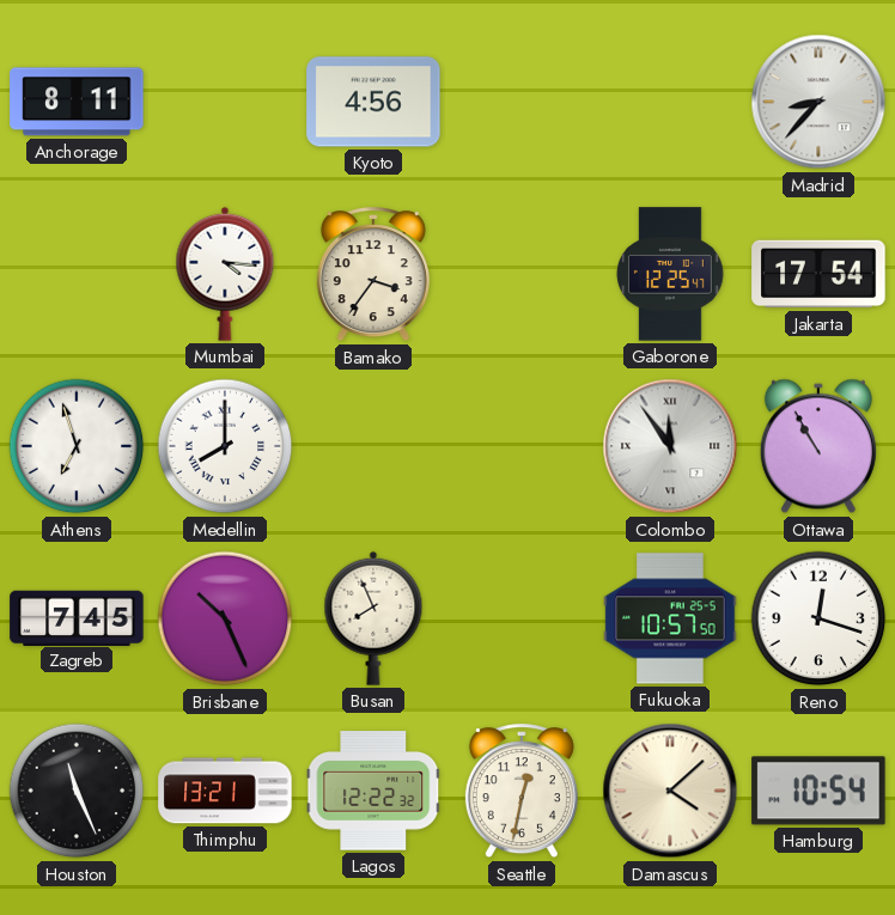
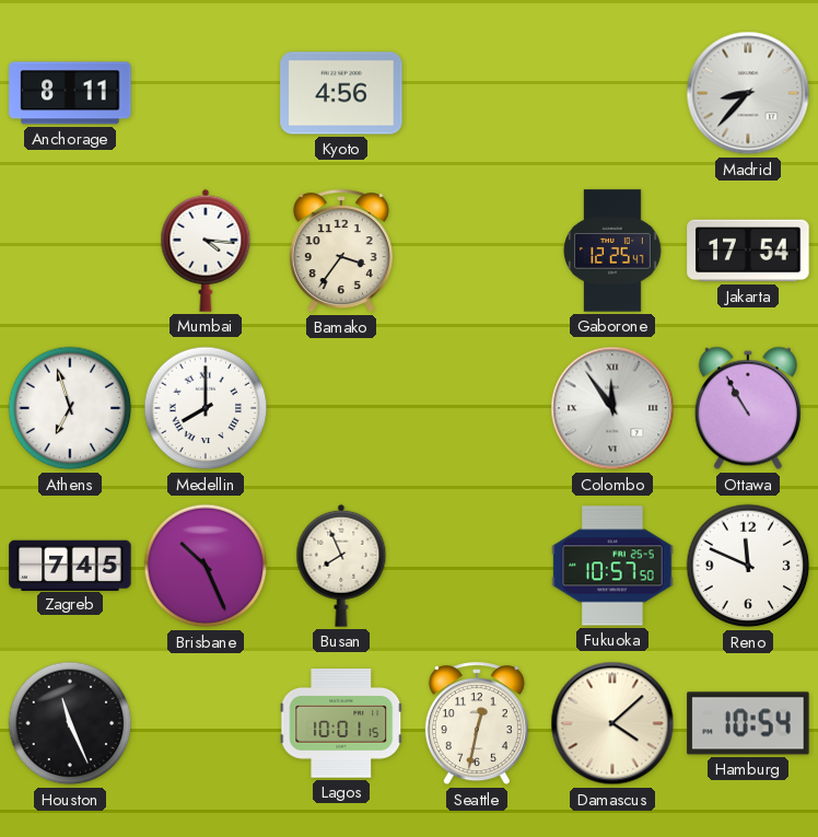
Reno: 12:18 -> 11:49
Thimphu: 13:21 -> none
Lagos: 12:22 -> 10:01
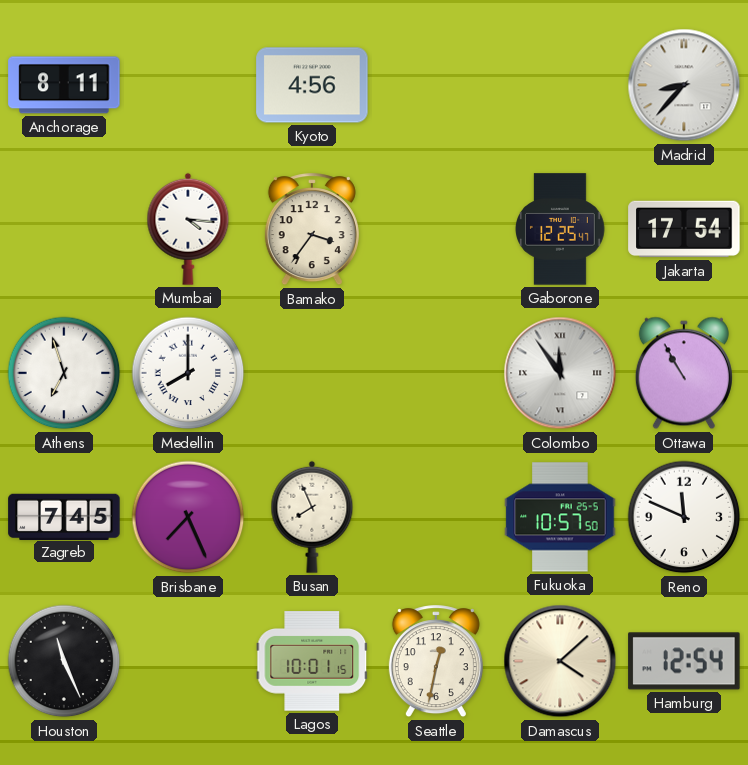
Brisbane: 10:26 -> 7:26
Hamburg: 10:54 -> 12:54
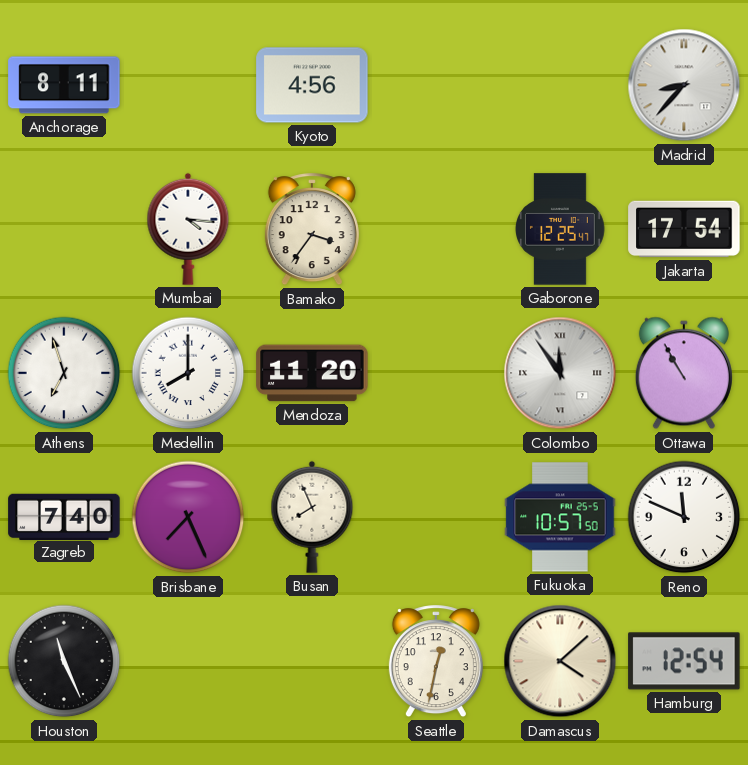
Mendoza: none -> 11:20
Zagreb: 7:45 -> 7:40
Lagos: 10:01 -> none
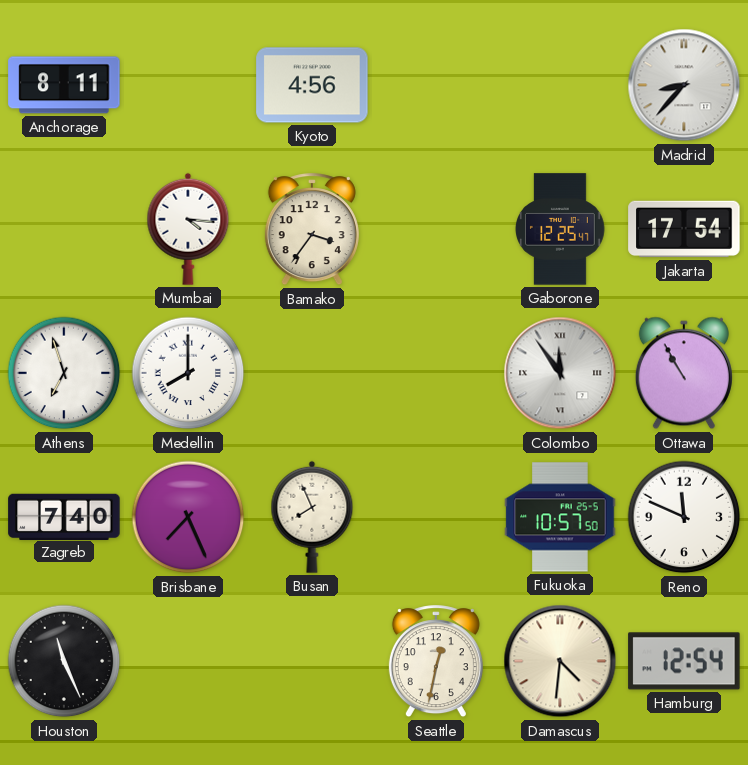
Mendoza: 11:20 -> none
Damascus: 4:08 -> 4:31
